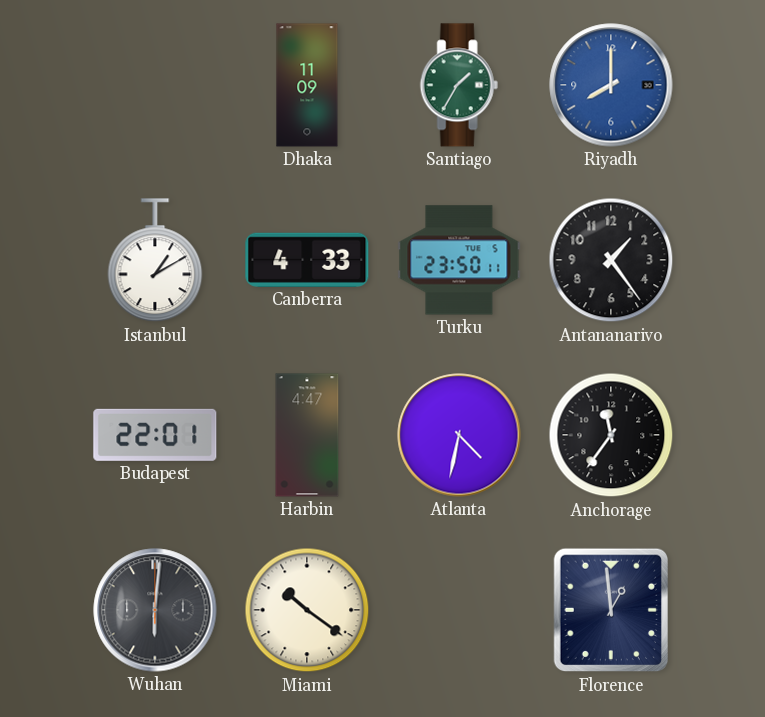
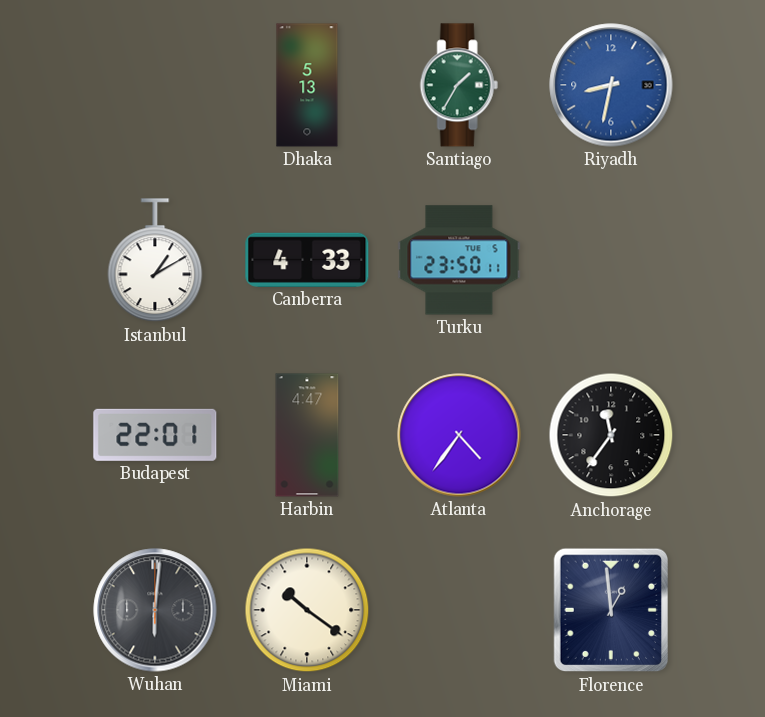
Dhaka: 11:09 -> 5:13
Riyadh: 8:00 -> 8:32
Antananarivo: 1:24 -> none
Atlanta: 4:32 -> 4:36
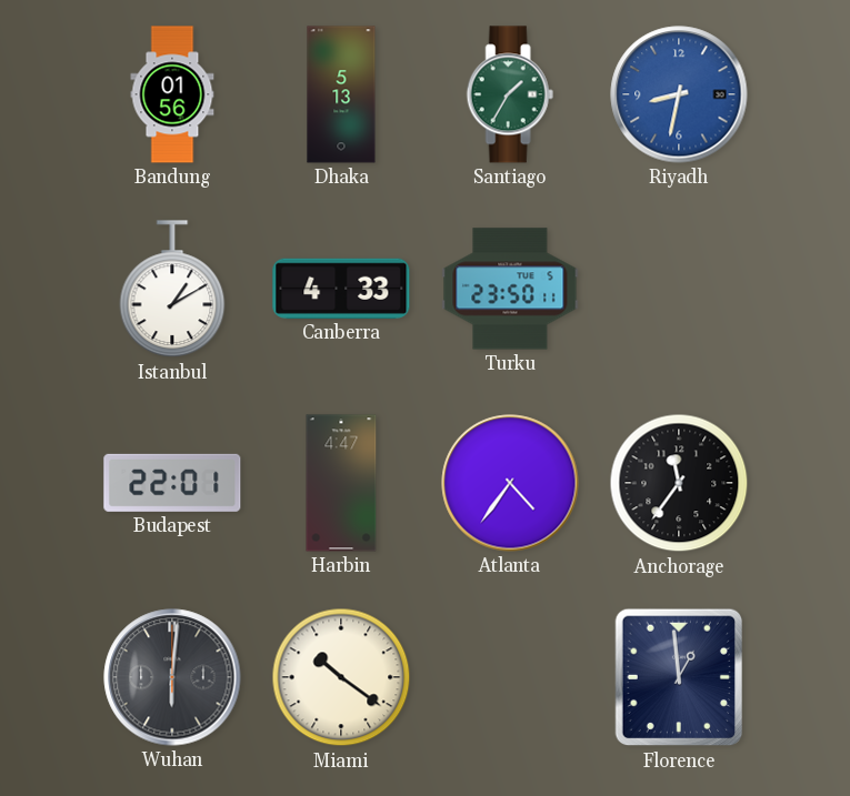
Bandung: none -> 01:56
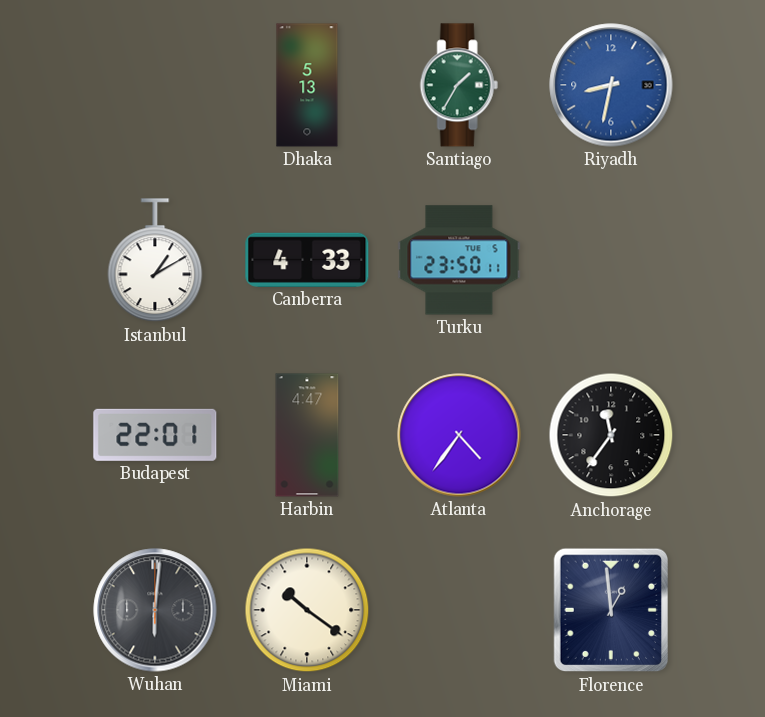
Bandung: 01:56 -> none
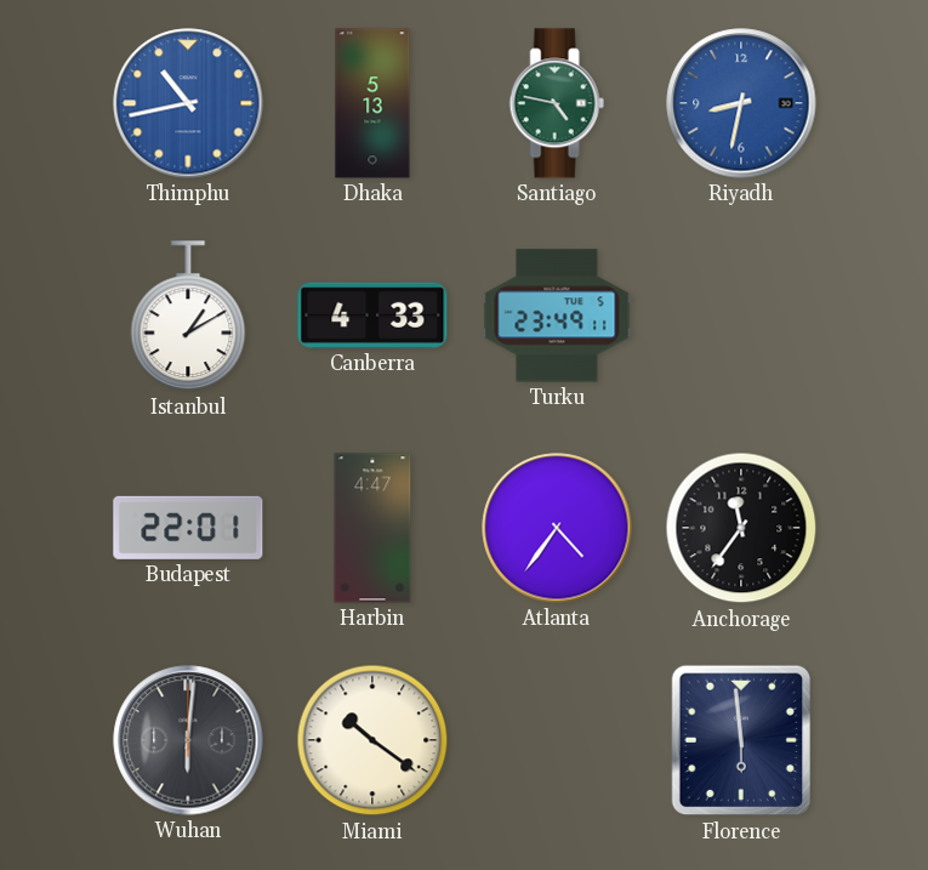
Thimphu: none -> 10:43
Santiago: 1:35 -> 4:47
Turku: 23:50 -> 23:49
Florence: 12:59 -> 5:59
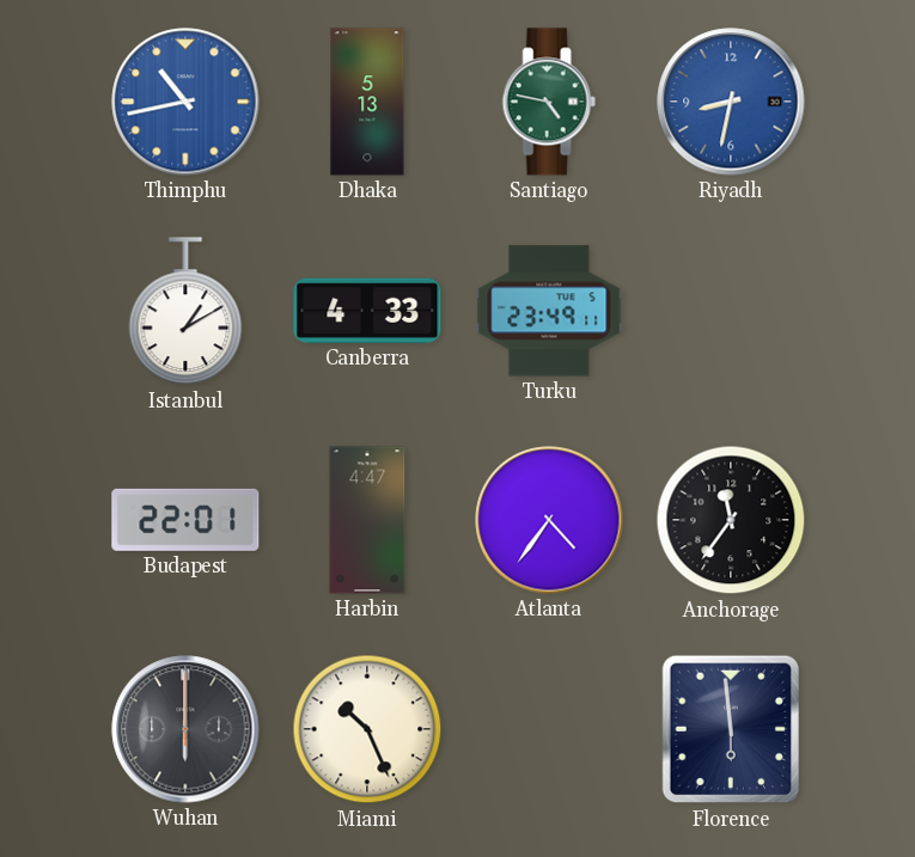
Wuhan: 6:01 -> 6:00
Miami: 10:21 -> 10:26
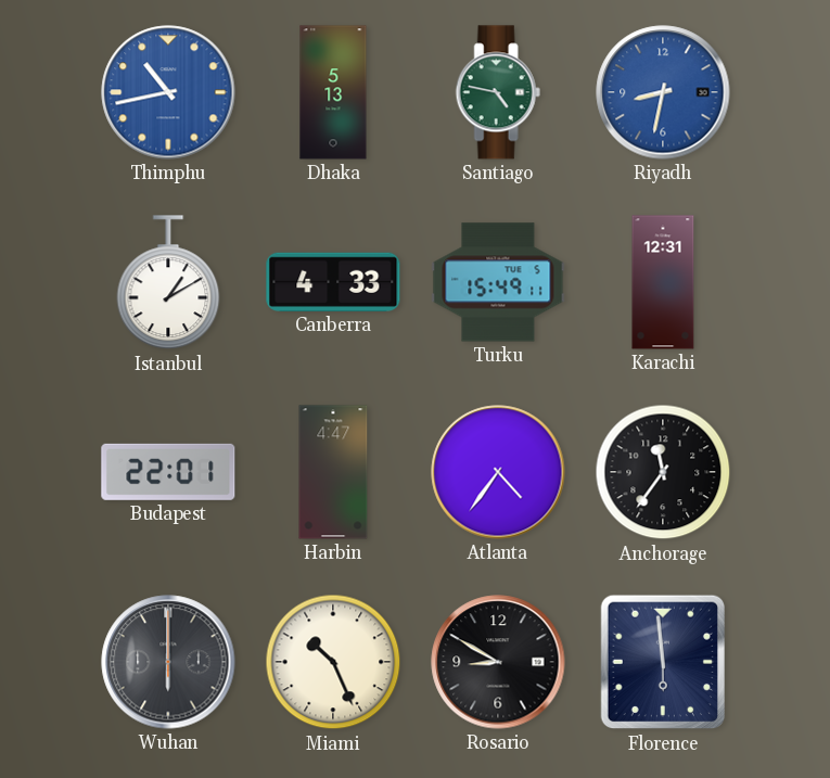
Turku: 23:49 -> 15:49
Karachi: none -> 12:31
Rosario: none -> 8:50
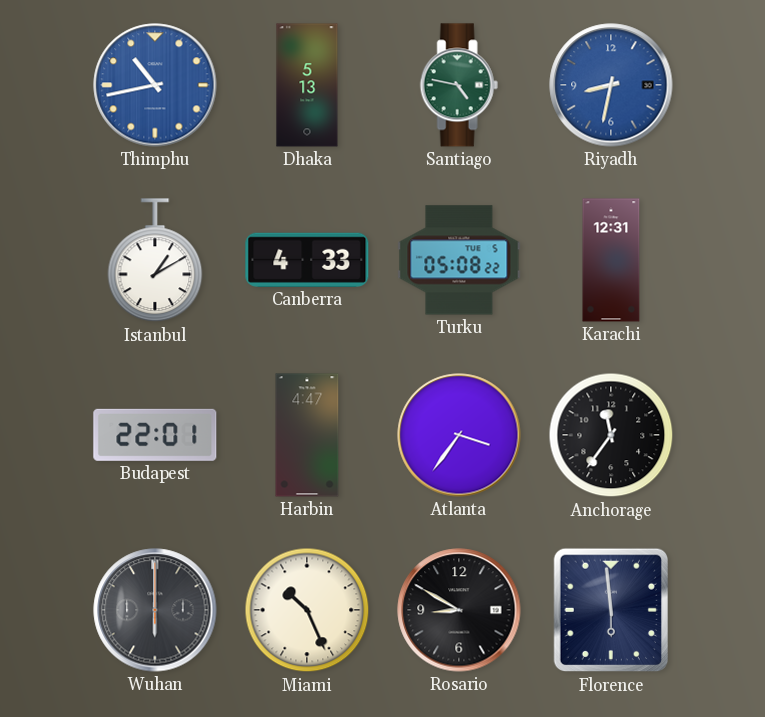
Turku: 15:49 -> 05:08
Atlanta: 4:36 -> 3:36
